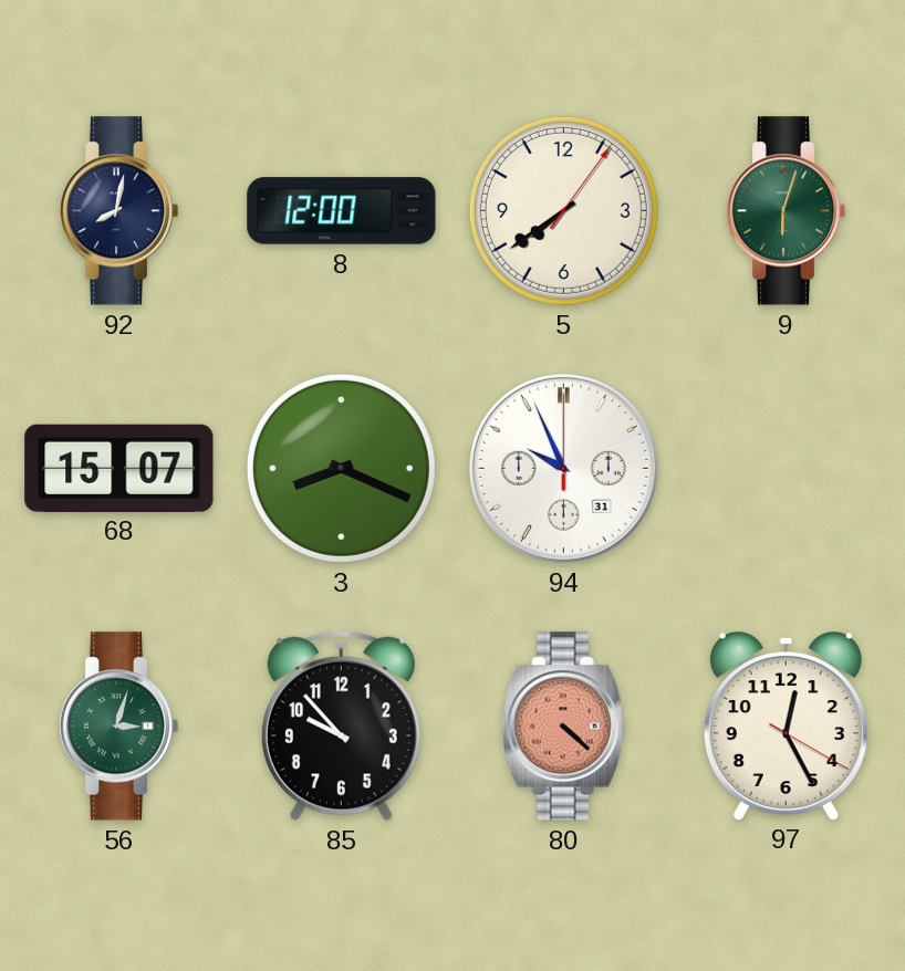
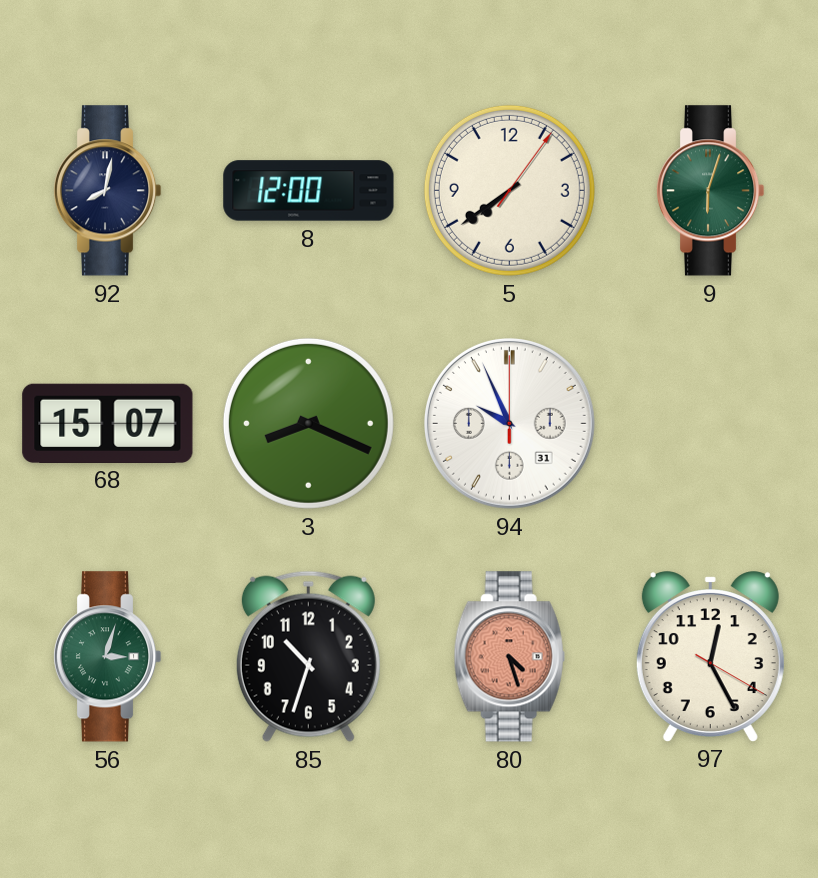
85: 9:53 -> 10:33
80: 4:22 -> 4:27
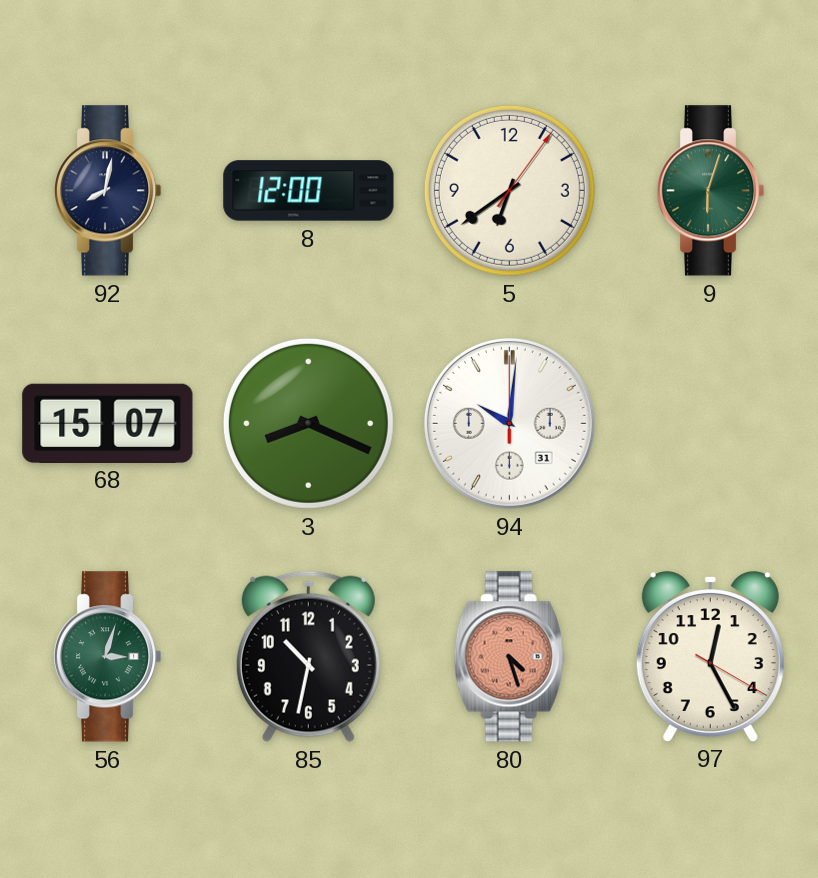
5: 7:39 -> 6:39
94: 9:56 -> 10:01
85: 10:33 -> 10:32
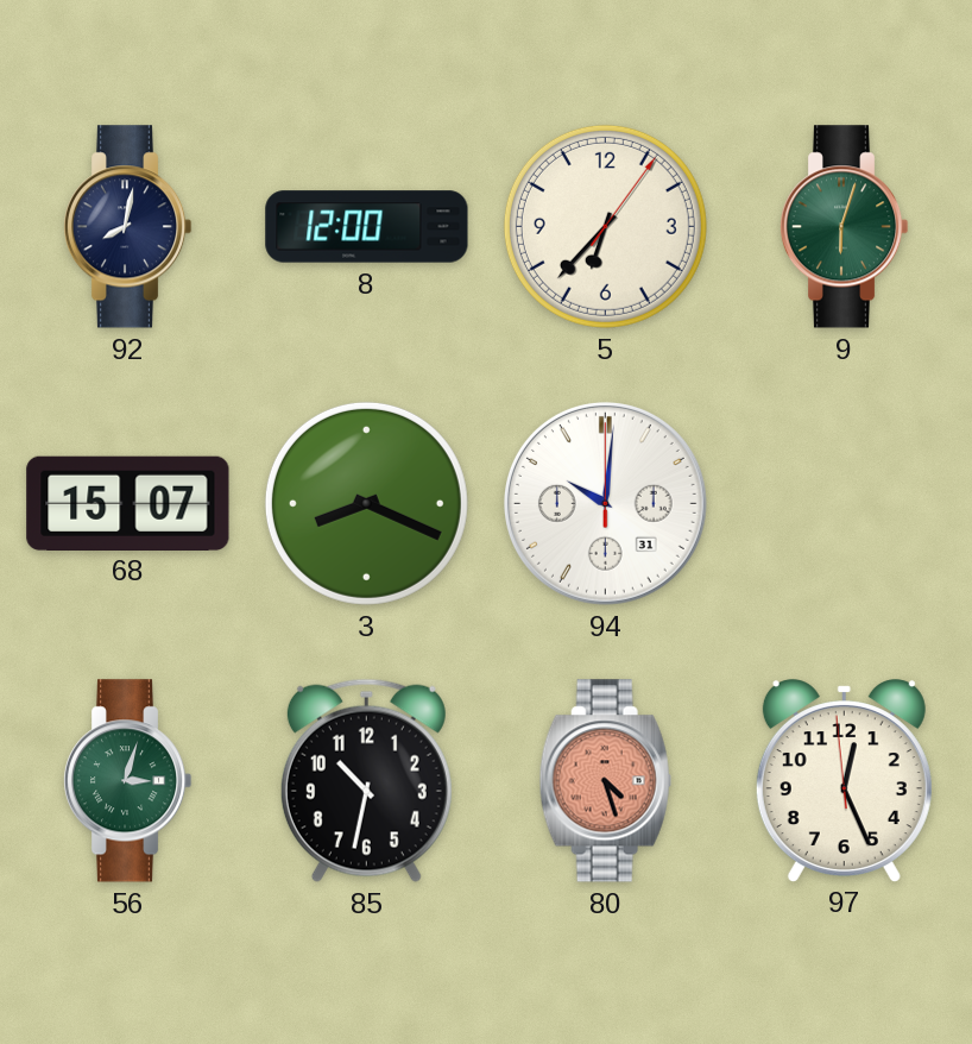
5: 6:39 -> 6:37
97: 12:25:20 -> 12:25:59
